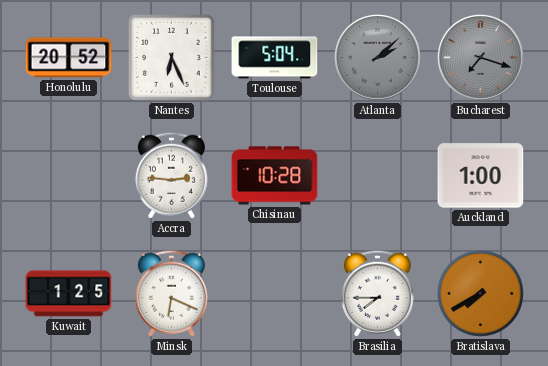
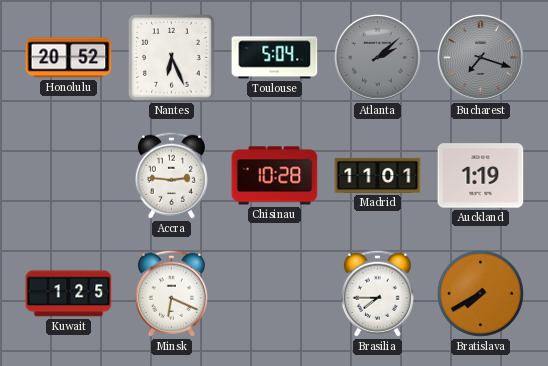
Madrid: none -> 11:01
Auckland: 1:00 -> 1:19
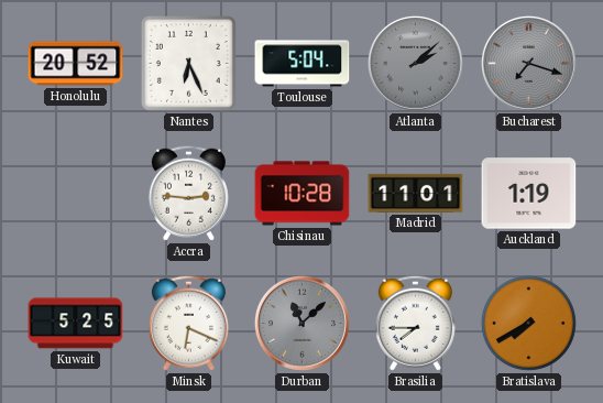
Kuwait: 1:25 -> 5:25
Durban: none -> 11:08
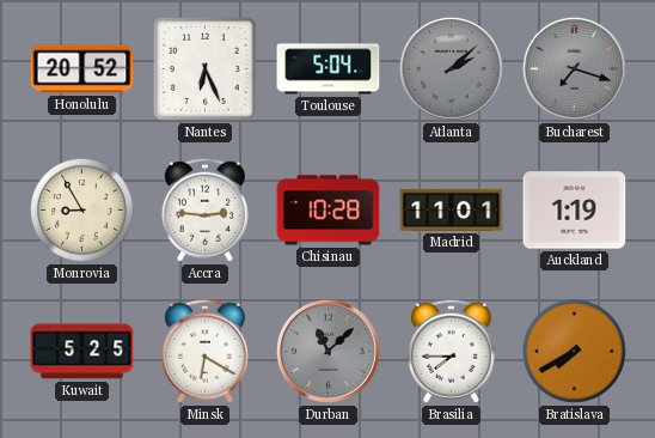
Monrovia: none -> 8:55
Minsk: 6:19 -> 6:20
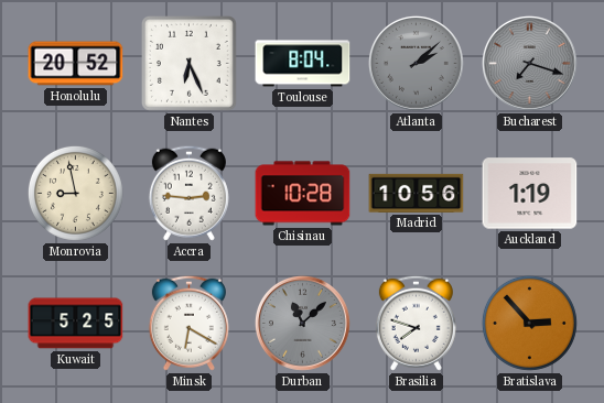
Toulouse: 5:04 -> 8:04
Monrovia: 8:55 -> 8:58
Madrid: 11:01 -> 10:56
Brasilia: 7:45 -> 7:48
Bratislava: 7:40 -> 2:53
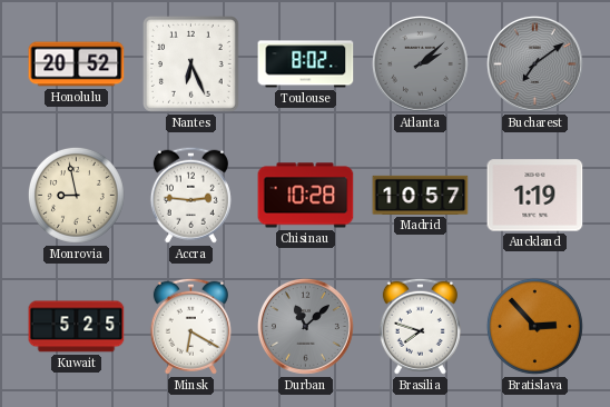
Toulouse: 8:04 -> 8:02
Bucharest: 7:18 -> 7:09
Madrid: 10:56 -> 10:57
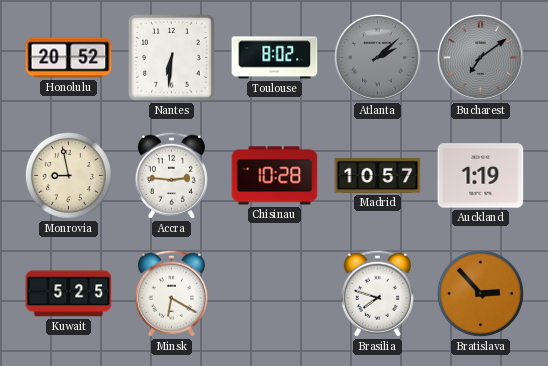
Nantes: 6:26 -> 6:31
Durban: 11:08 -> none
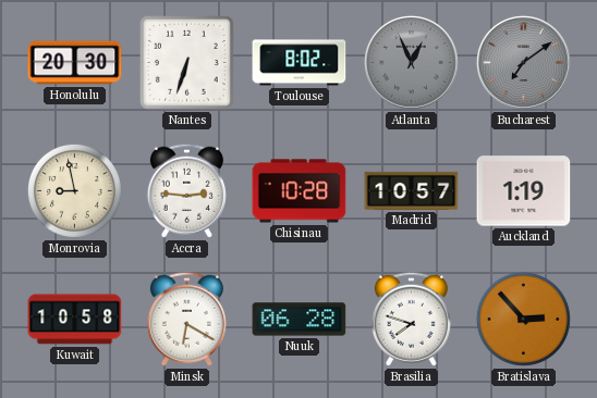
Honolulu: 20:52 -> 20:30
Nantes: 6:31 -> 6:33
Atlanta: 2:08 -> 12:56
Kuwait: 5:25 -> 10:58
Nuuk: none -> 06:28
